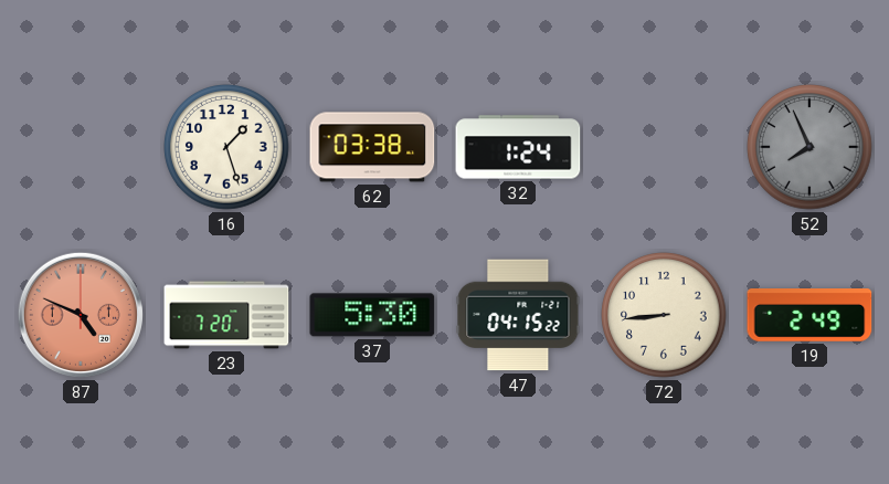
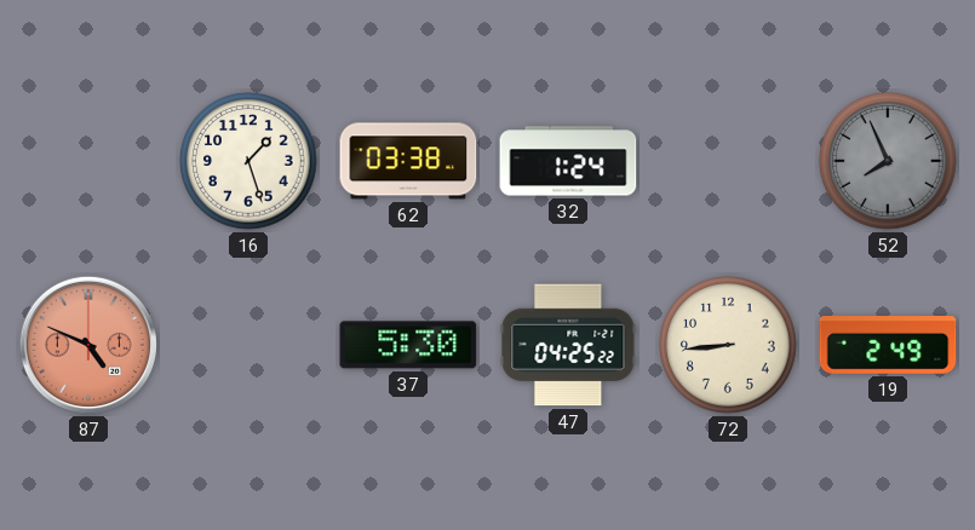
23: 7:20 -> none
47: 04:15 -> 04:25
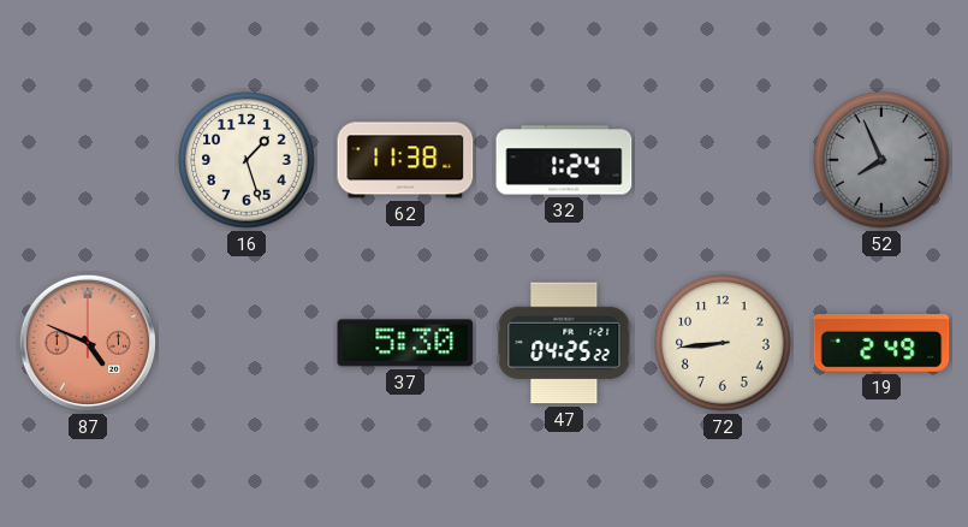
62: 03:38 -> 11:38
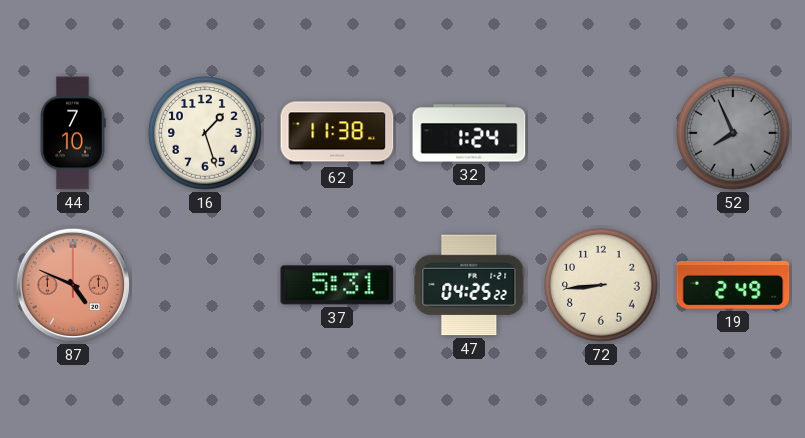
44: none -> 7:10
37: 5:30 -> 5:31
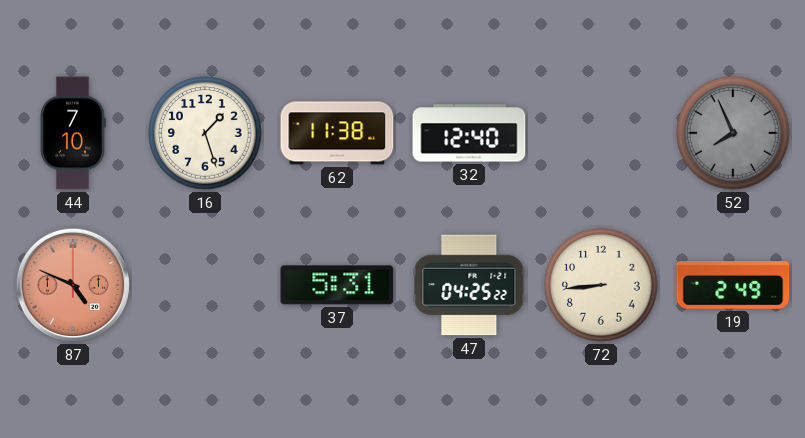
32: 1:24 -> 12:40
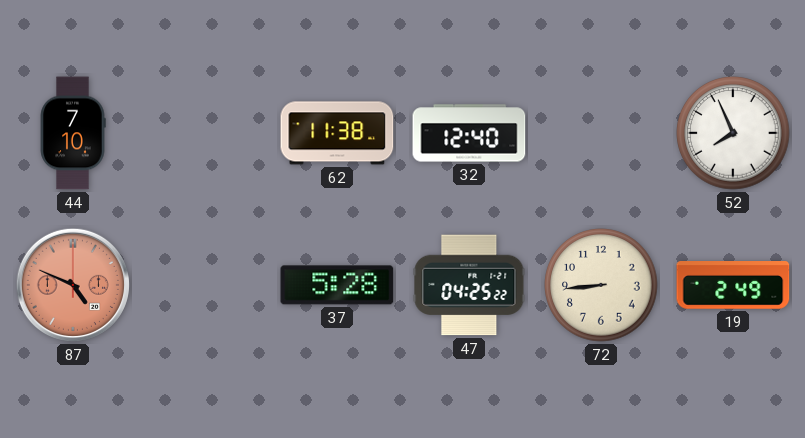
16: 1:27 -> none
52 dial: grey -> white
37: 5:31 -> 5:28
